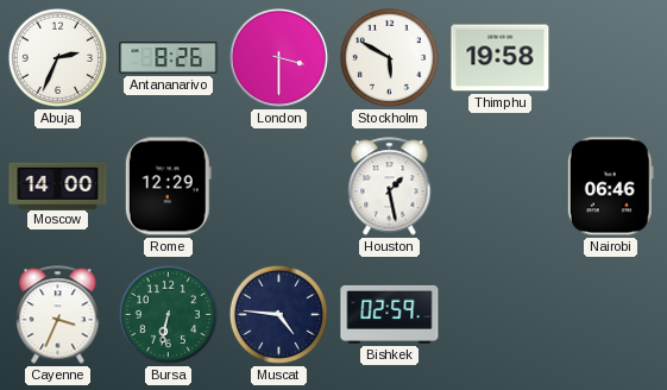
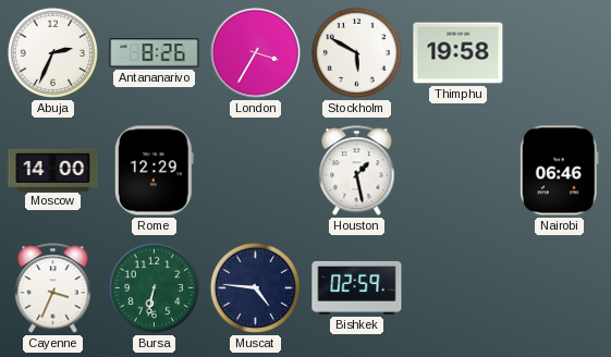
London: 3:30 -> 3:35
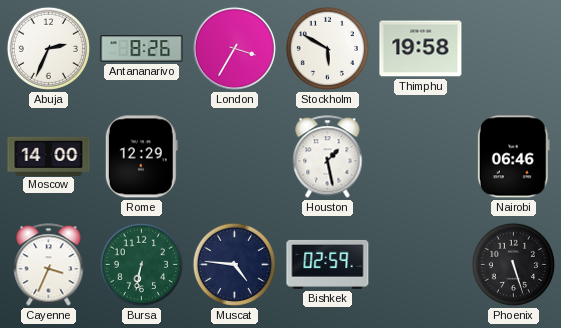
Phoenix: none -> 5:27
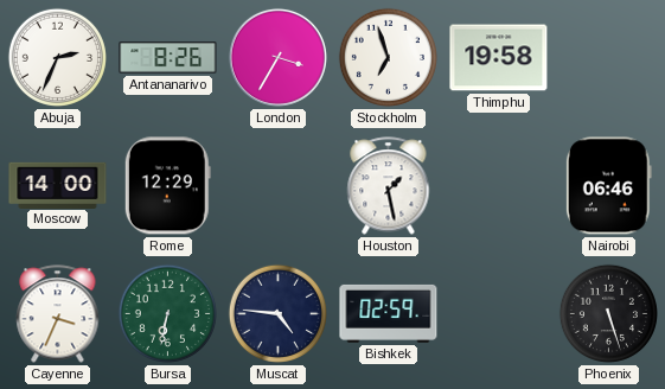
Stockholm: 5:50 -> 6:57
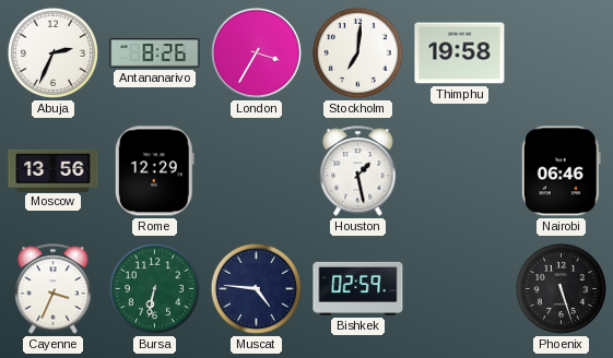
Stockholm: 6:57 -> 7:01
Moscow: 14:00 -> 13:56
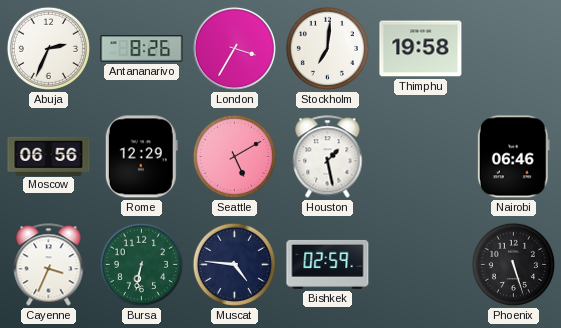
Moscow: 13:56 -> 06:56
Seattle: none -> 5:10
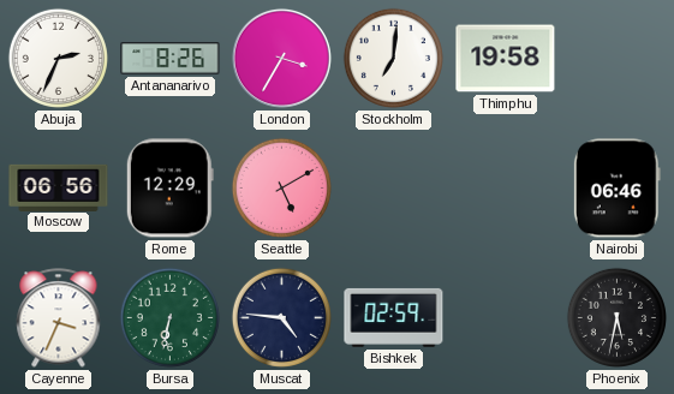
Houston: 1:28 -> none
Phoenix: 5:27 -> 5:32
